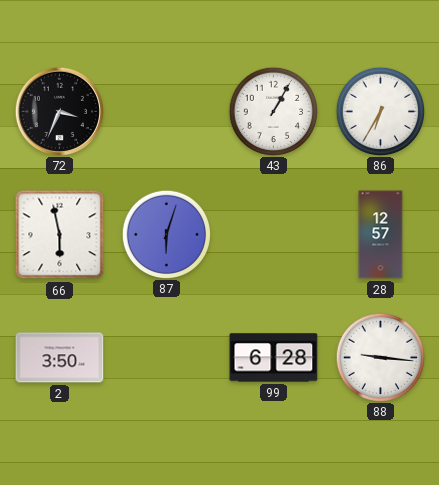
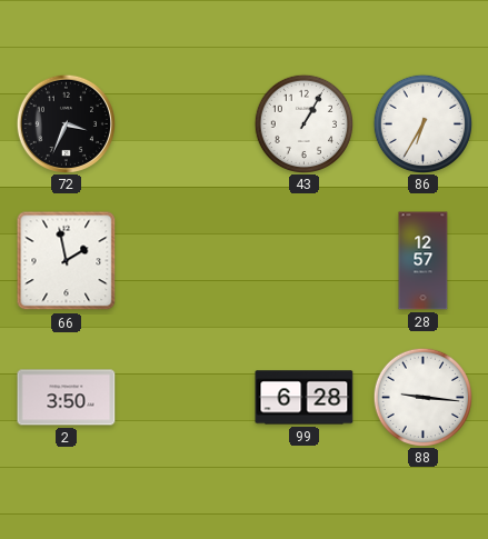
66: 5:58 -> 1:58
87: 6:03 -> none
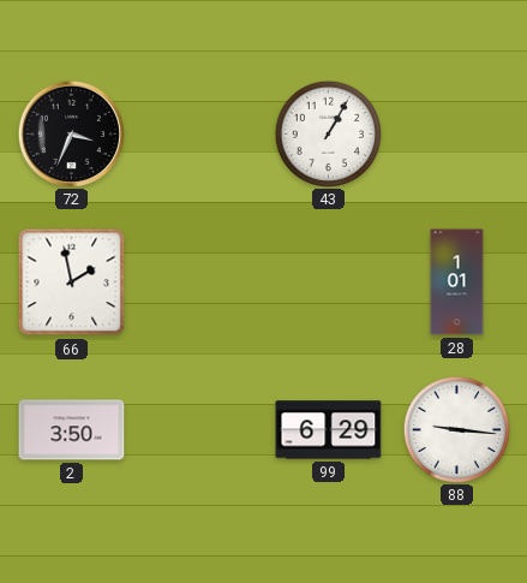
86: 6:35 -> none
28: 12:57 -> 1:01
99: 6:28 -> 6:29
